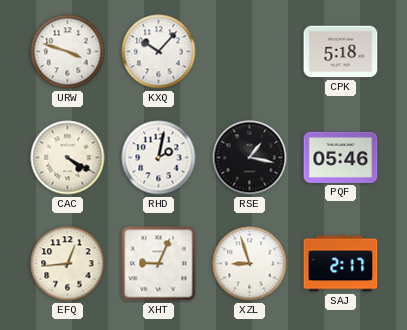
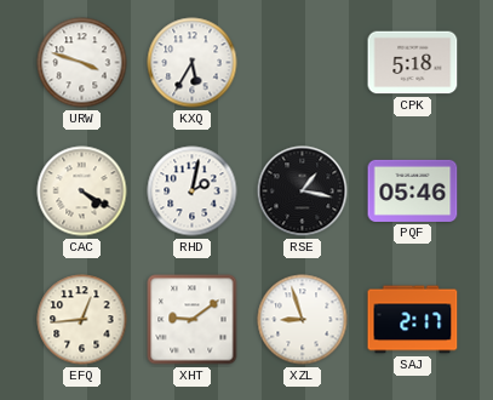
KXQ: 10:07 -> 5:35
XHT: 9:04 -> 9:09
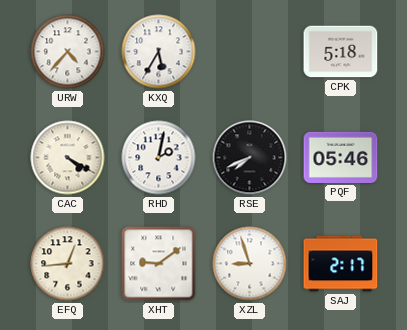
URW: 3:48 -> 4:37
RSE: 1:17 -> 7:41
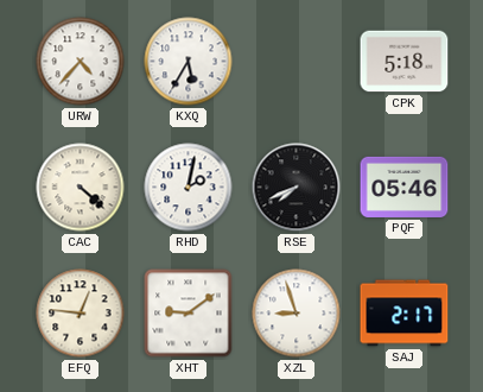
CAC: 4:20 -> 4:22
EFQ: 12:44 -> 12:46
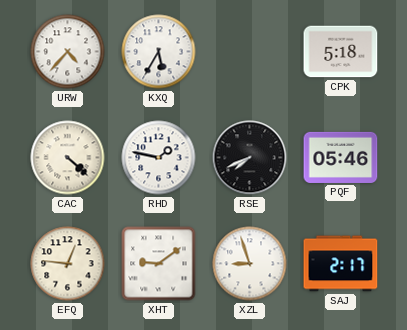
RHD: 2:02 -> 1:47
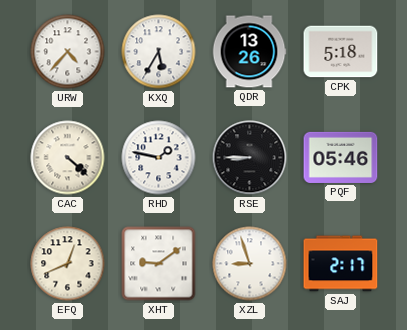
QDR: none -> 13:26
RSE: 7:41 -> 8:45
EFQ: 12:46 -> 12:41
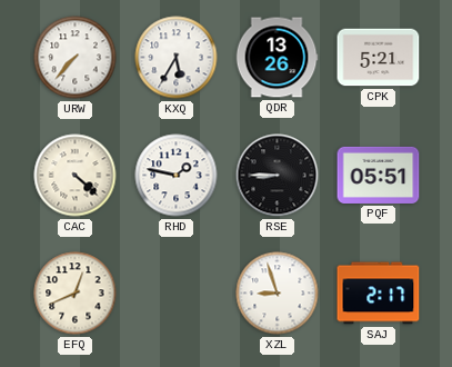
URW: 4:37 -> 7:37
CPK: 5:18 -> 5:21
PQF: 05:46 -> 05:51
XHT: 9:09 -> none
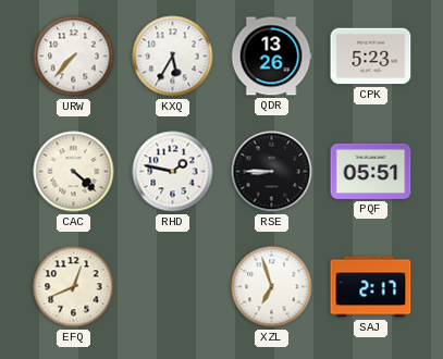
CPK: 5:21 -> 5:23
XZL: 8:57 -> 6:57
